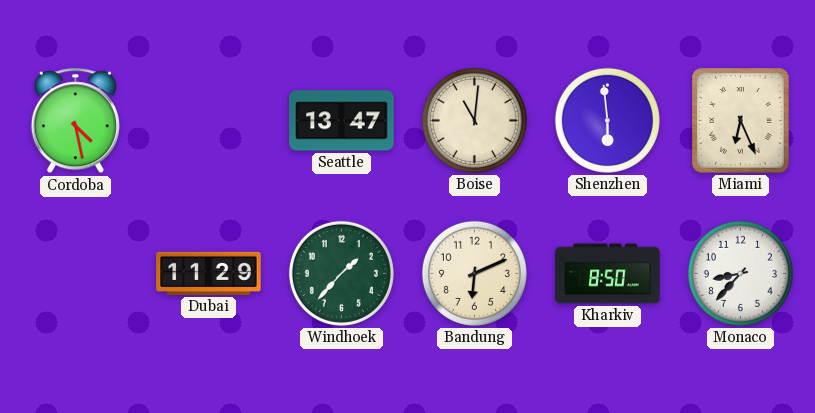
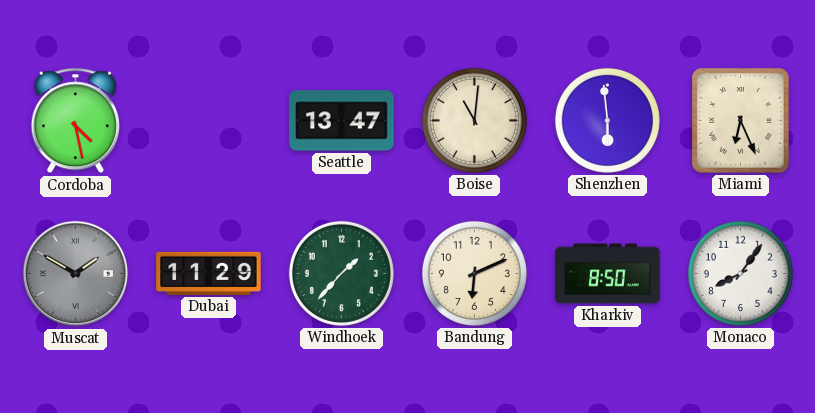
Muscat: none -> 1:50
Monaco: 8:37 -> 8:06
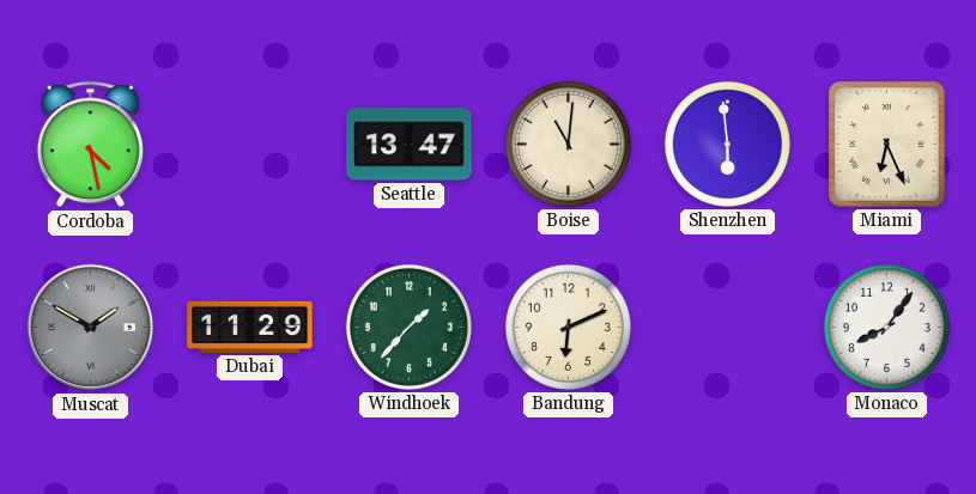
Kharkiv: 8:50 -> none
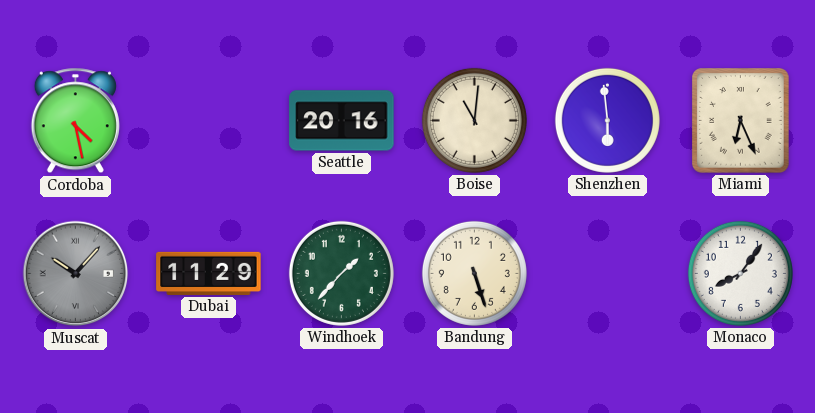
Seattle: 13:47 -> 20:16
Muscat: 1:50 -> 10:07
Bandung: 6:11 -> 5:27
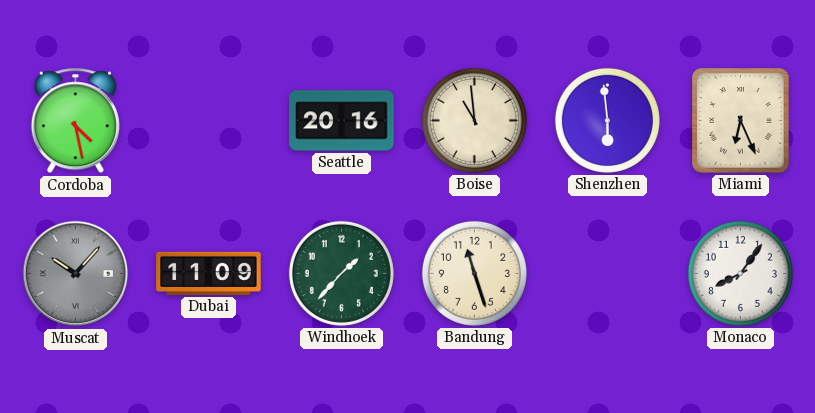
Boise: 11:01 -> 10:59
Dubai: 11:29 -> 11:09
Bandung: 5:27 -> 11:27
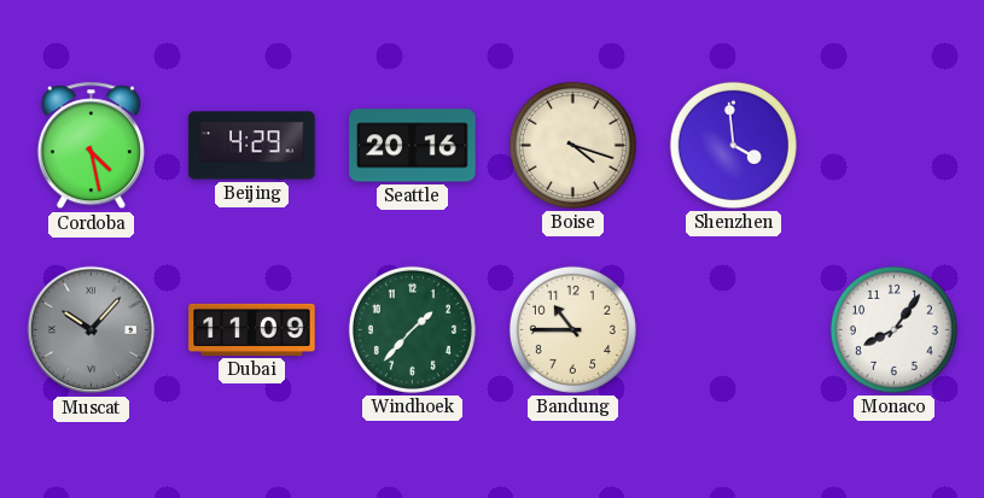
Beijing: none -> 4:29
Boise: 10:59 -> 4:18
Shenzhen: 5:59 -> 3:59
Miami: 6:26 -> none
Bandung: 11:27 -> 10:45
